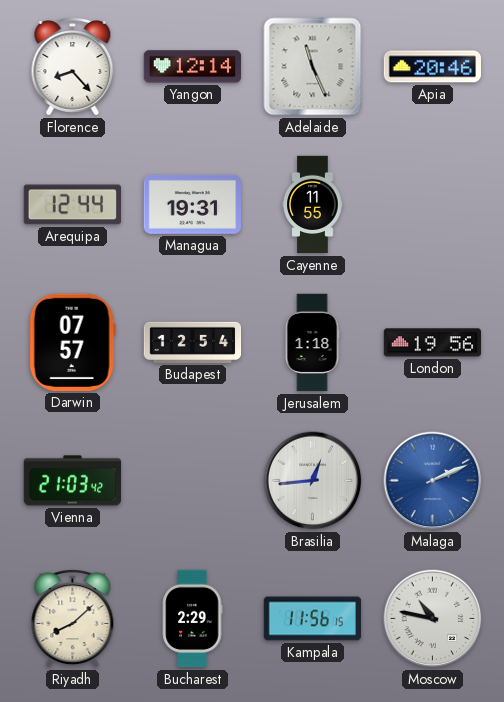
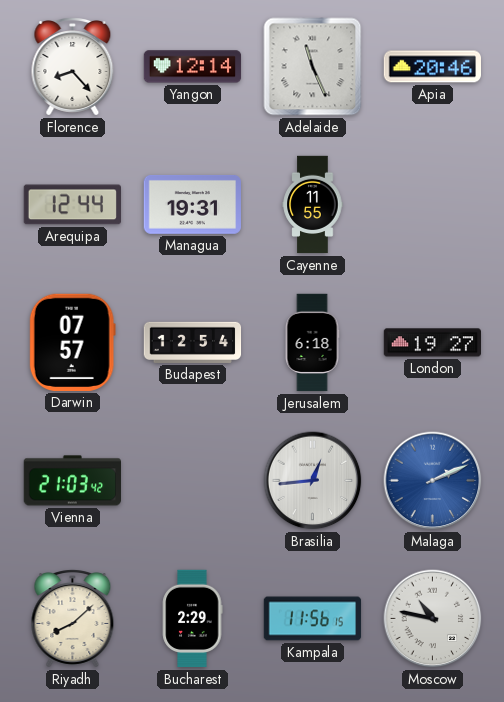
Jerusalem: 1:18 -> 6:18
London: 19:56 -> 19:27
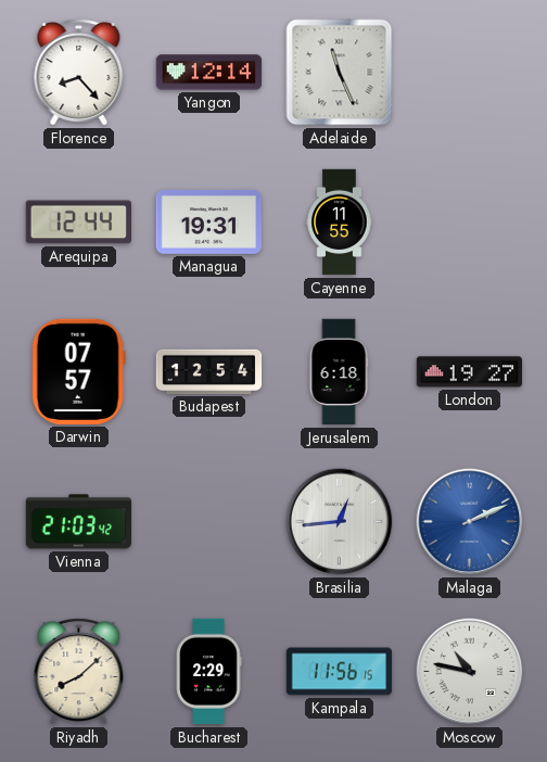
Apia: 20:46 -> none
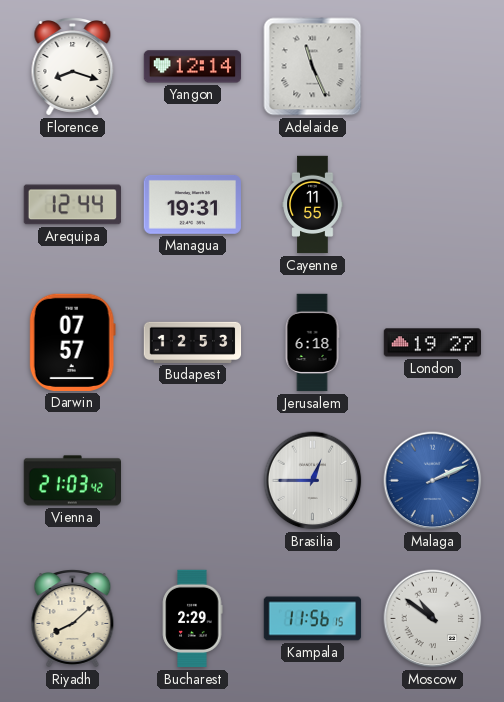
Florence: 8:23 -> 8:18
Budapest: 12:54 -> 12:53
Brasilia: 12:44 -> 12:45
Moscow: 10:47 -> 10:51
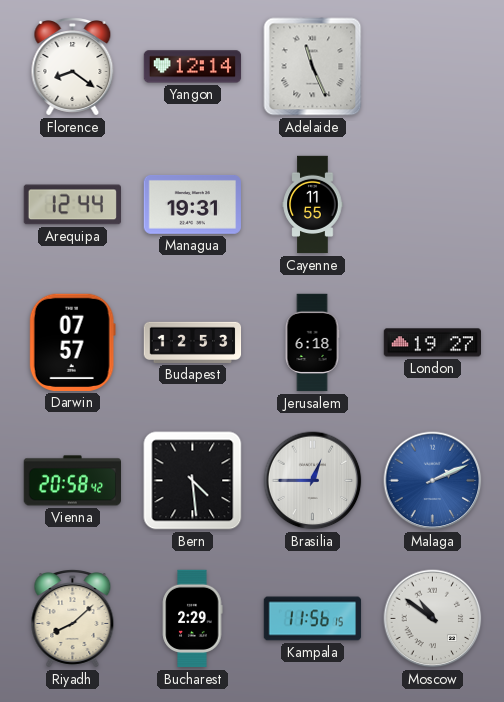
Florence: 8:18 -> 8:21
Vienna: 21:03 -> 20:58
Bern: none -> 4:29
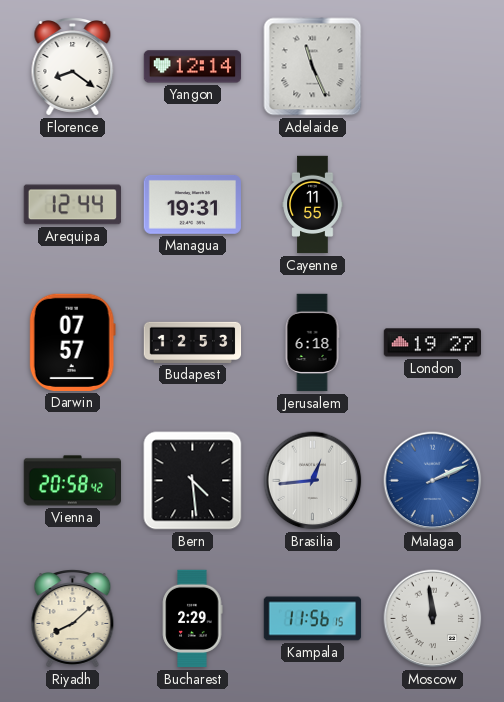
Brasilia: 12:45 -> 12:44
Moscow: 10:51 -> 11:59
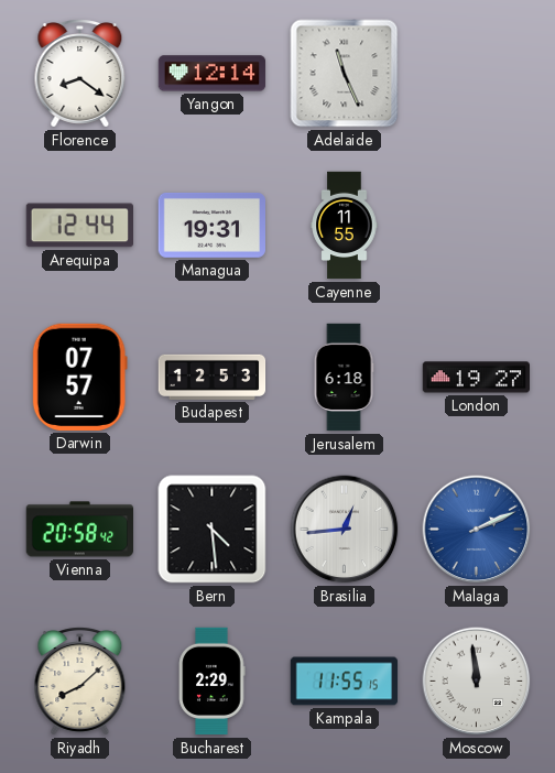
Kampala: 11:56 -> 11:55
